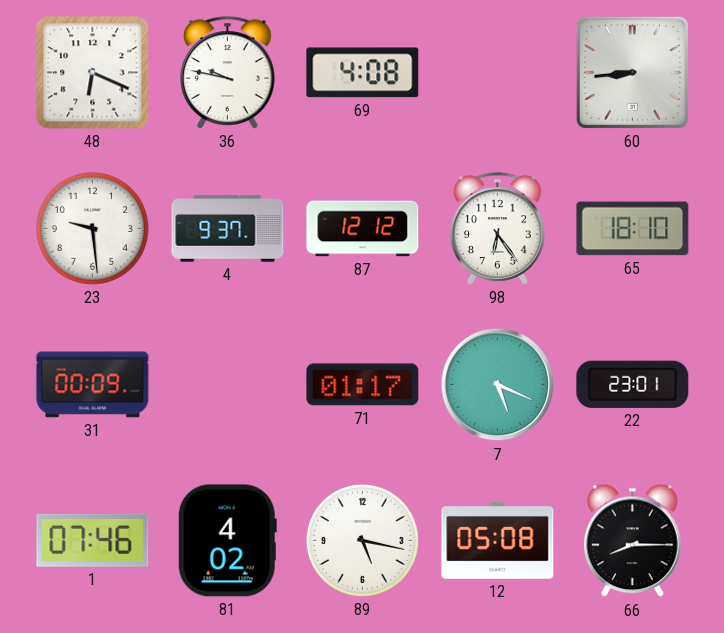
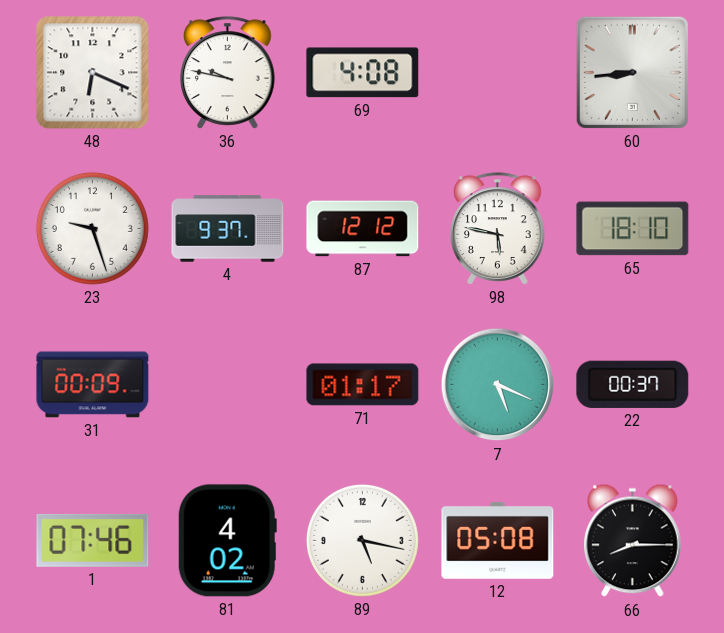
23: 9:29 -> 9:27
98: 6:24 -> 5:47
22: 23:01 -> 00:37
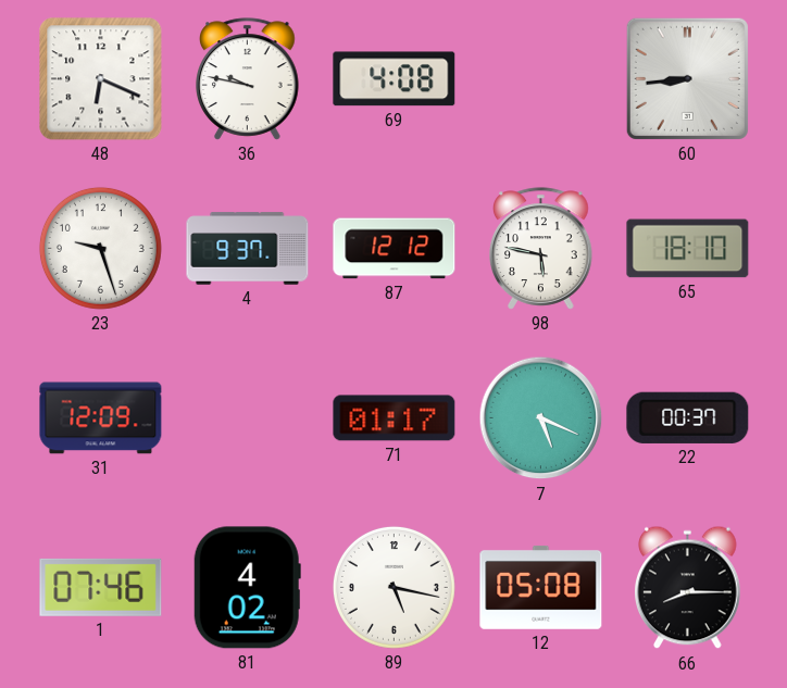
31: 00:09 -> 12:09
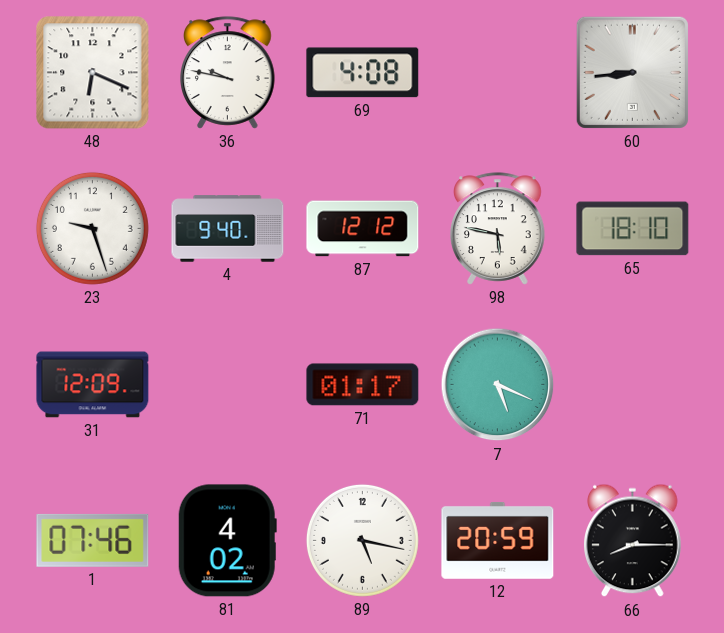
4: 9:37 -> 9:40
22: 00:37 -> none
12: 05:08 -> 20:59
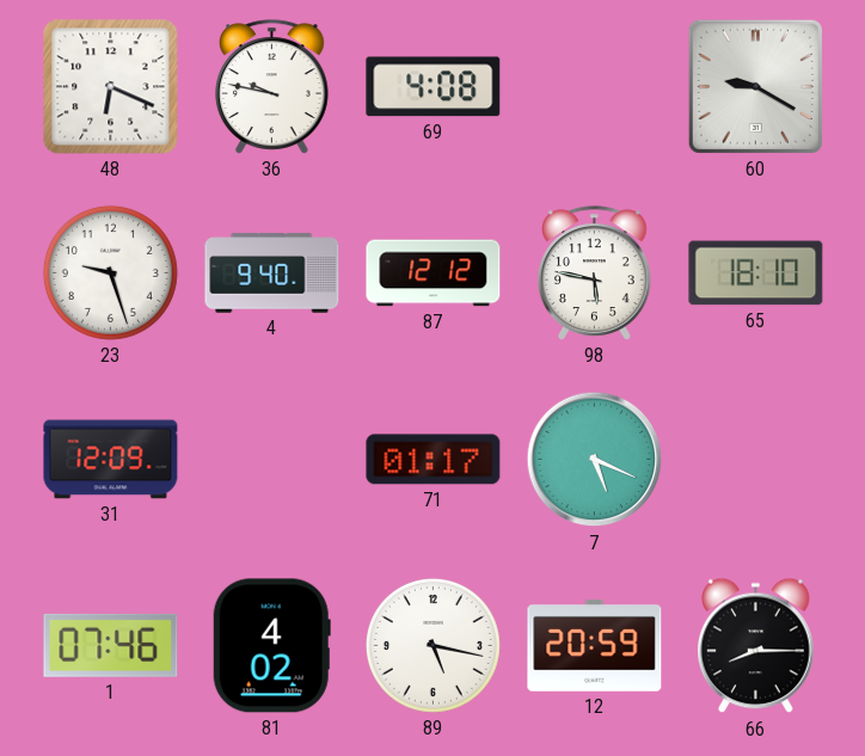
60: 8:44 -> 9:20
